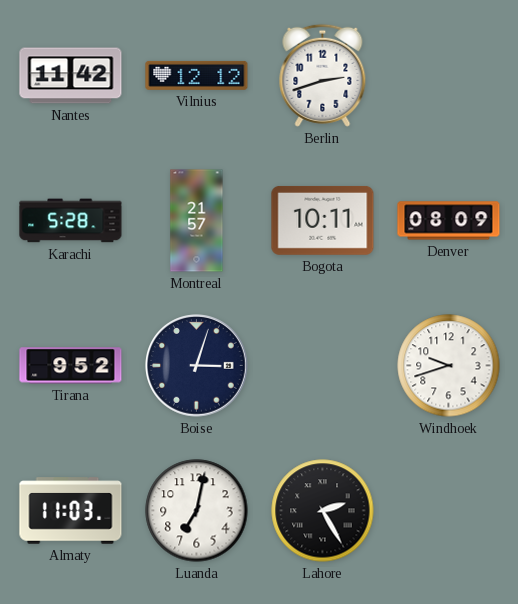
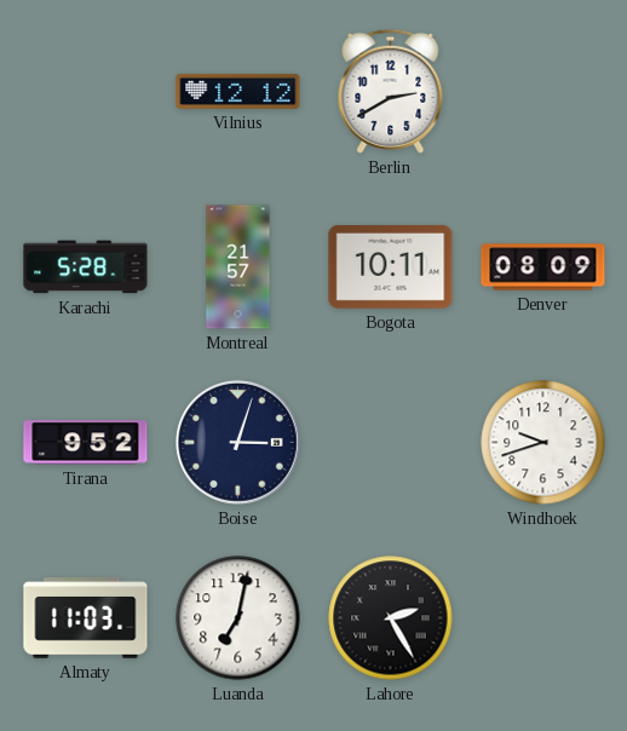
Nantes: 11:42 -> none
Berlin: 2:42 -> 2:40
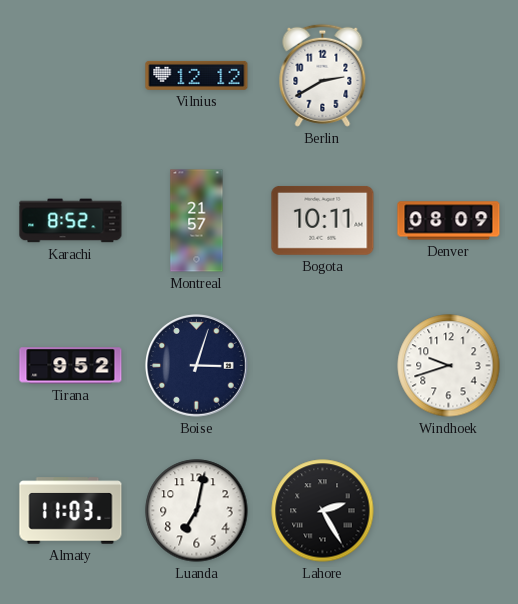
Karachi: 5:28 -> 8:52
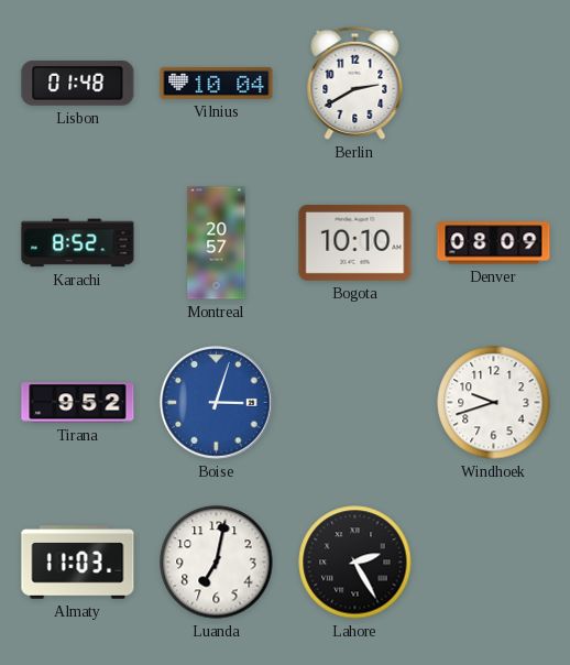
Lisbon: none -> 01:48
Vilnius: 12:12 -> 10:04
Montreal: 21:57 -> 20:57
Bogota: 10:11 -> 10:10
Boise dial: navy -> blue
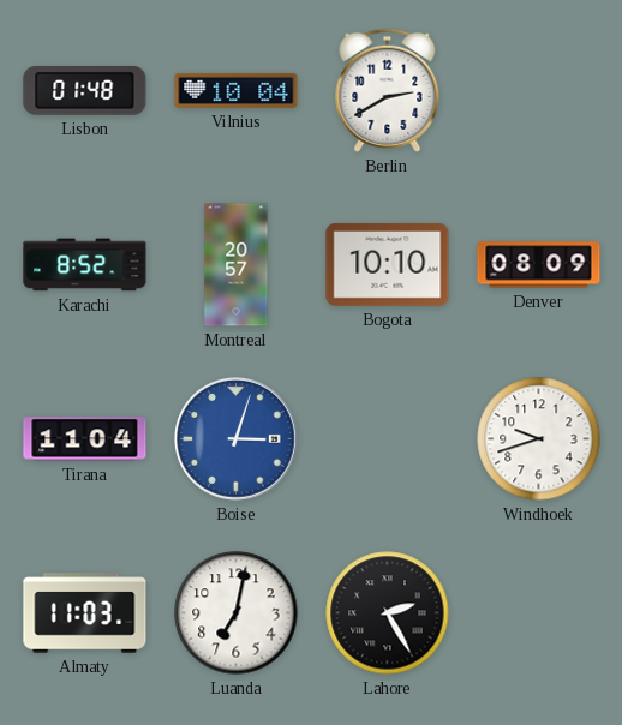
Tirana: 9:52 -> 11:04
